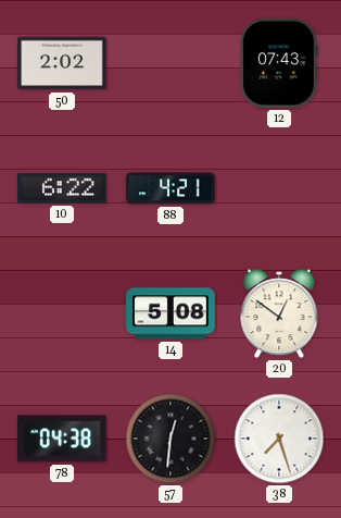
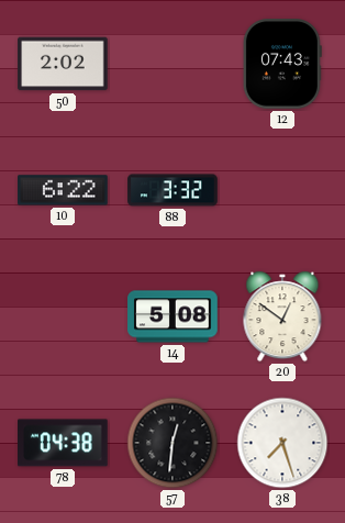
88: 4:21 -> 3:32
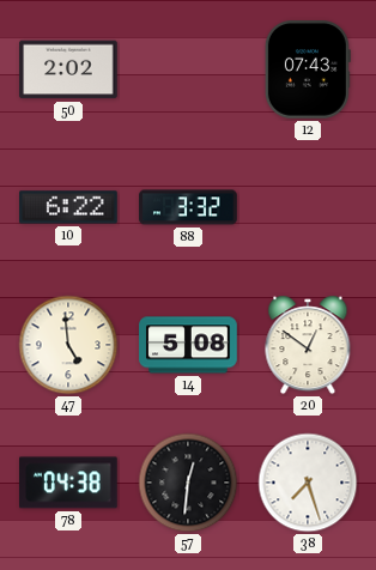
47: none -> 4:59
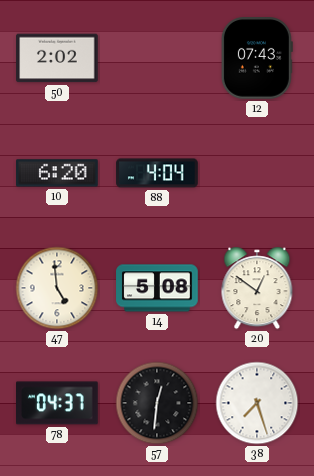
10: 6:22 -> 6:20
88: 3:32 -> 4:04
78: 04:38 -> 04:37
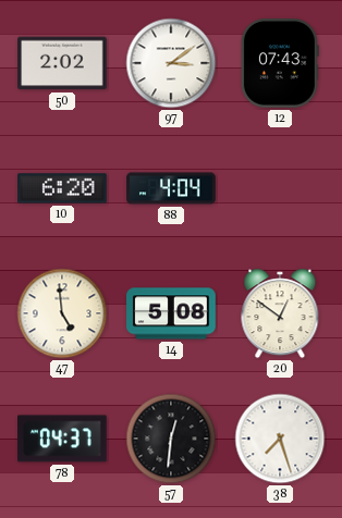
97: none -> 3:09
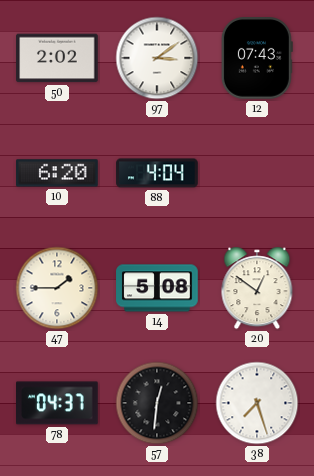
47: 4:59 -> 1:45
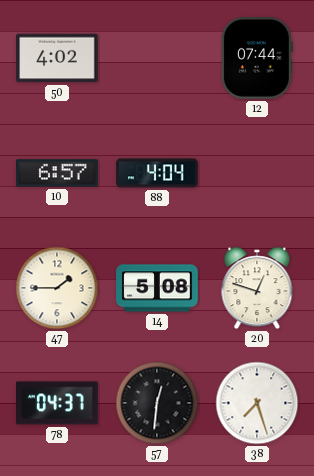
50: 2:02 -> 4:02
97: 3:09 -> none
12: 07:43 -> 07:44
10: 6:20 -> 6:57
20: 12:51 -> 12:48
